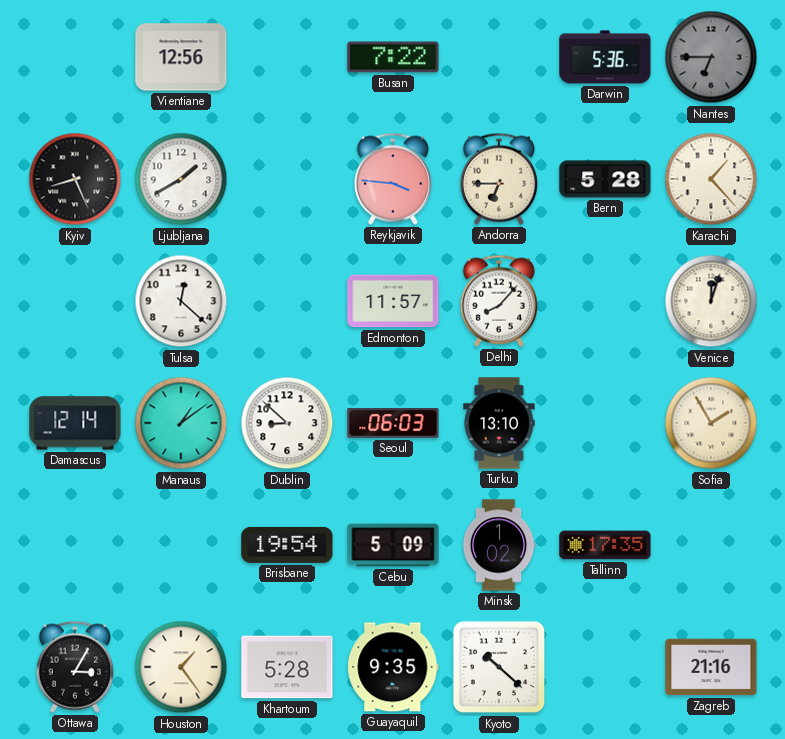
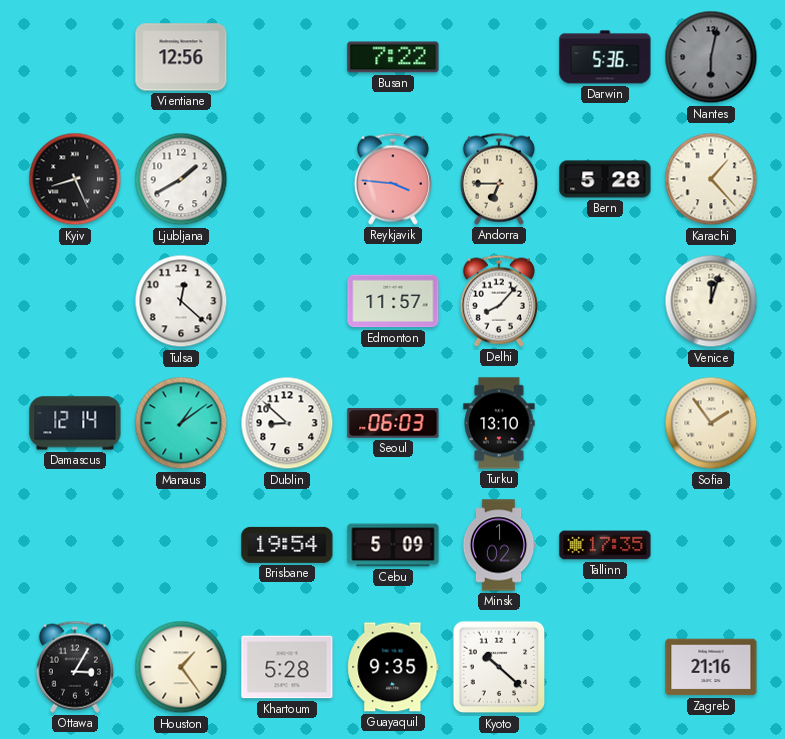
Nantes: 6:45 -> 6:02
Sofia: 1:55 -> 1:54
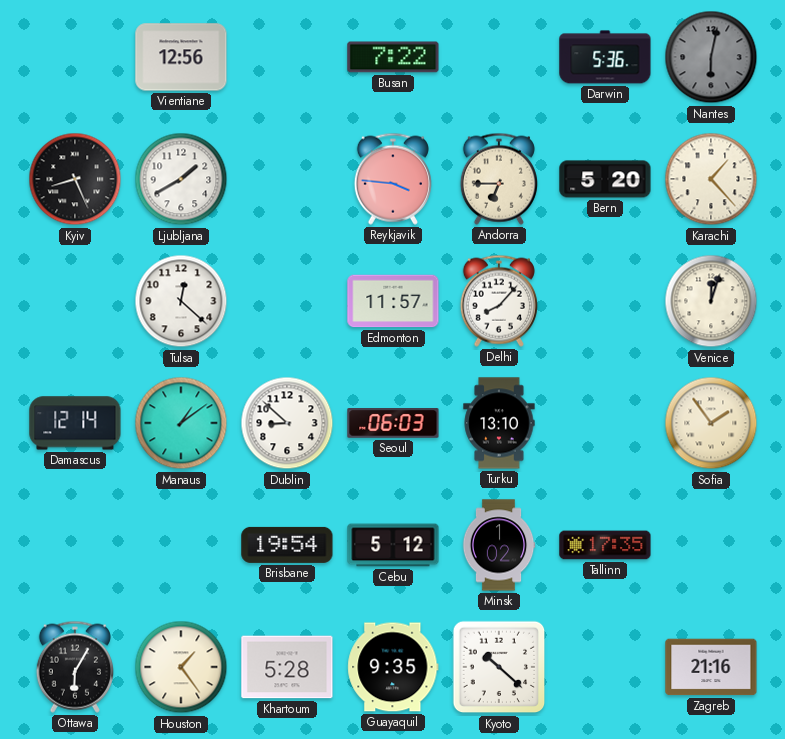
Bern: 5:28 -> 5:20
Cebu: 5:09 -> 5:12
Ottawa: 3:05 -> 6:05
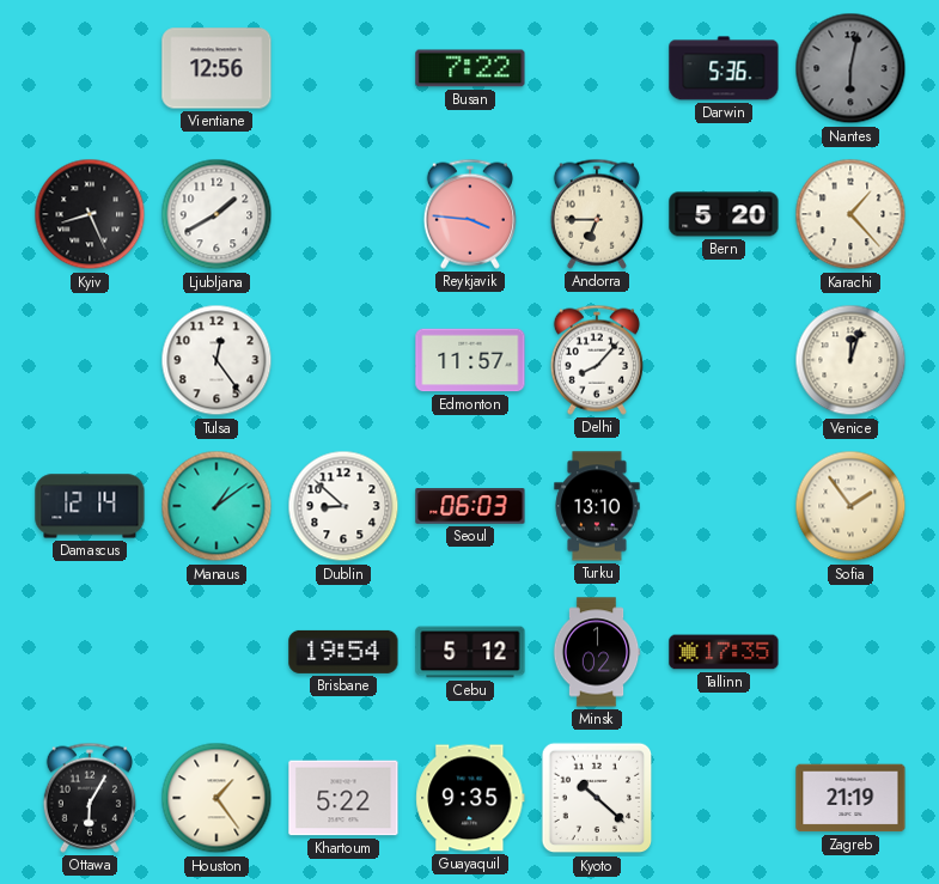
Tulsa: 12:22 -> 12:24
Khartoum: 5:28 -> 5:22
Zagreb: 21:16 -> 21:19
